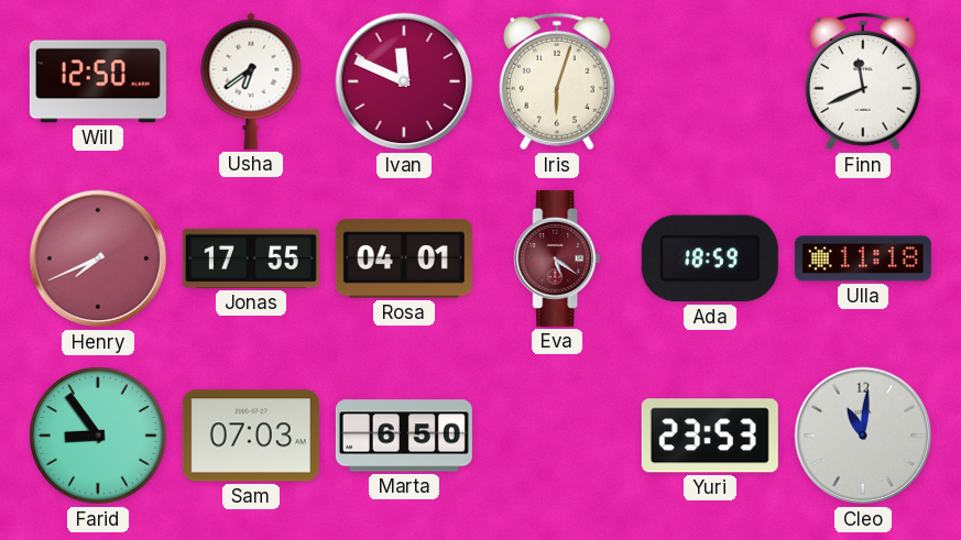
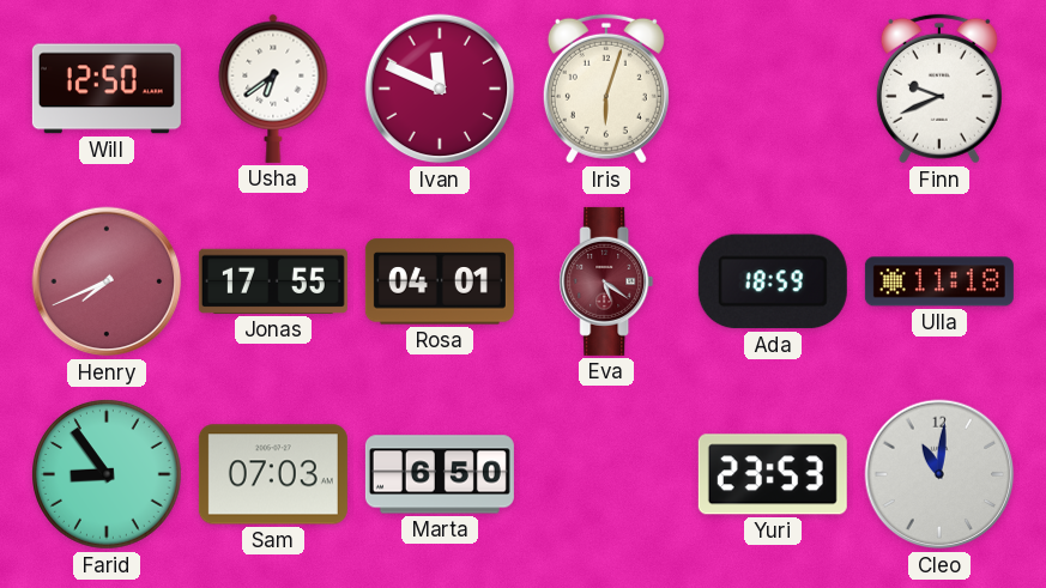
Finn: 11:41 -> 9:41
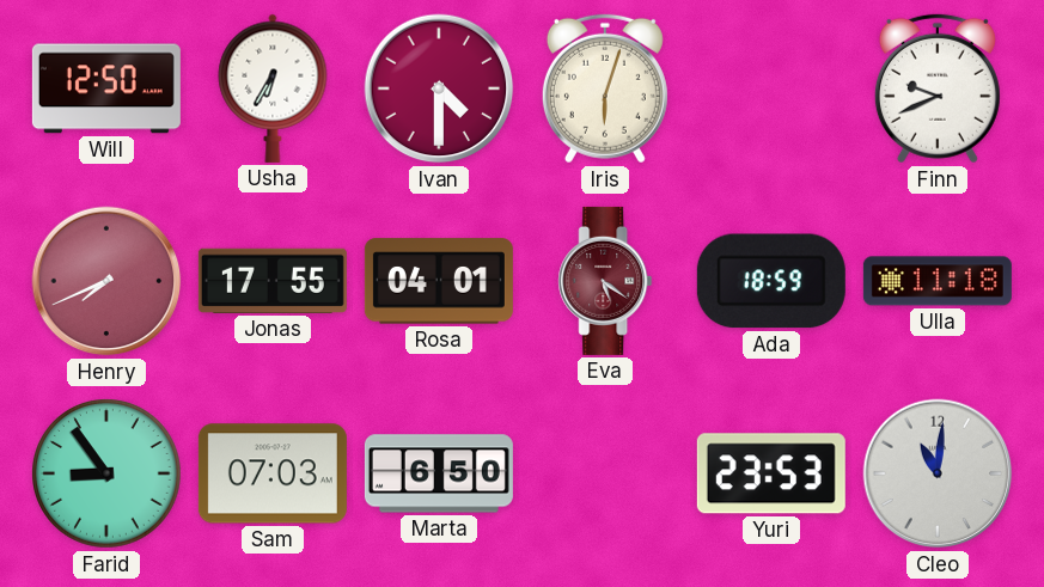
Usha: 6:39 -> 6:35
Ivan: 11:49 -> 4:30
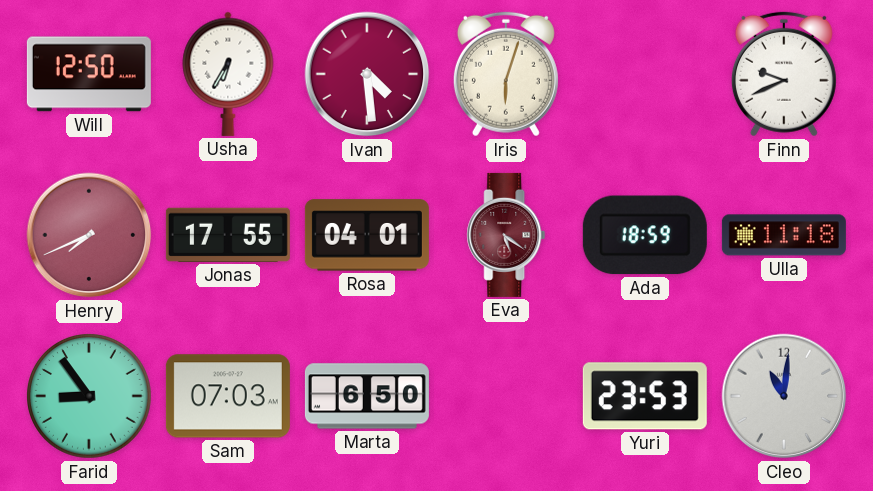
Ivan: 4:30 -> 4:29
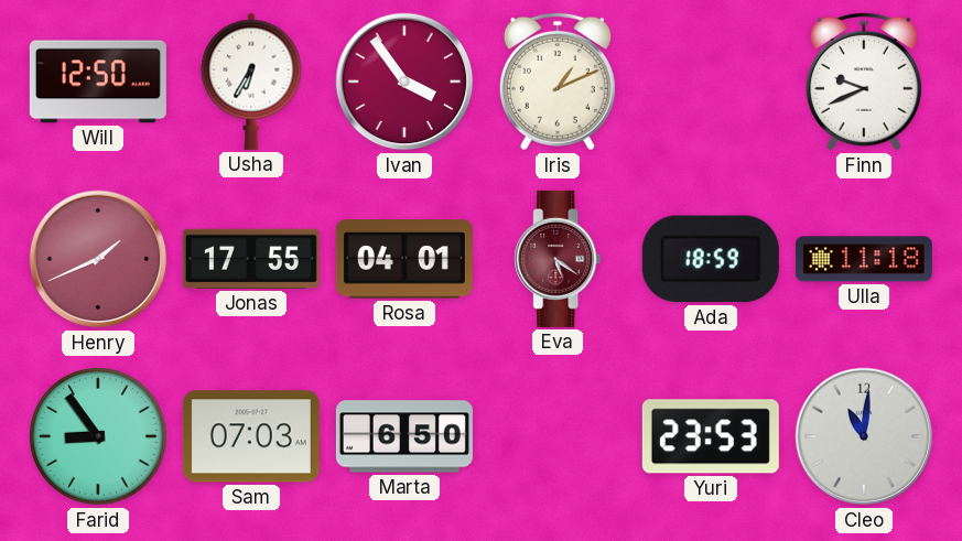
Ivan: 4:29 -> 3:54
Iris: 6:03 -> 1:11
Henry: 7:41 -> 1:41
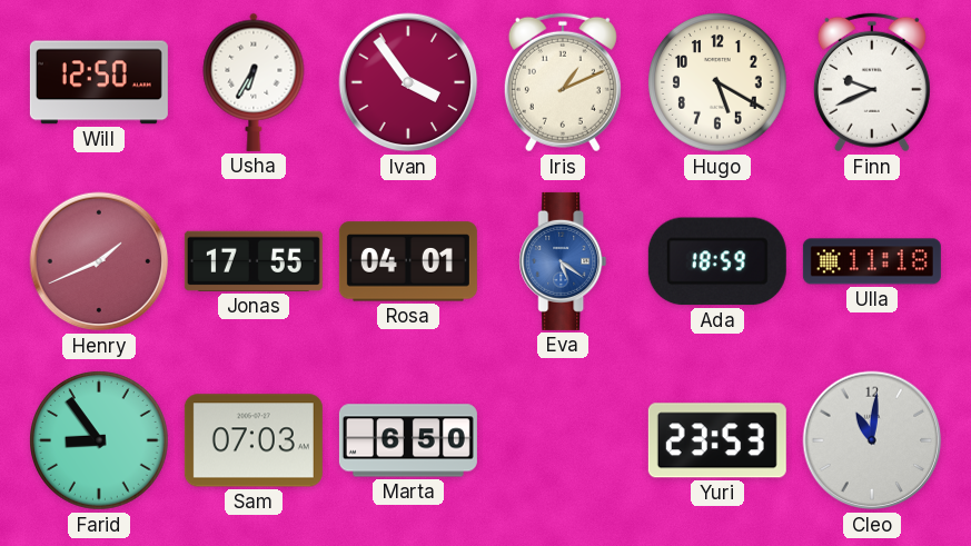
Hugo: none -> 5:20
Eva dial: burgundy -> blue
